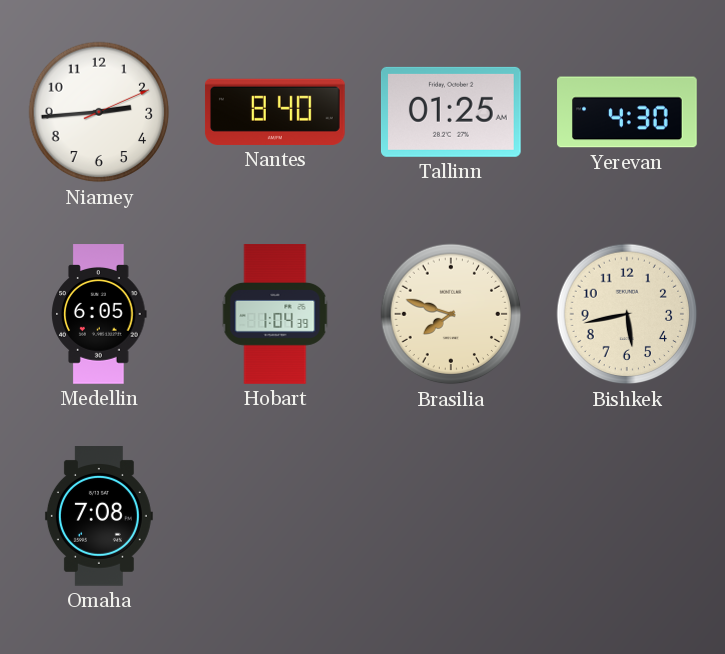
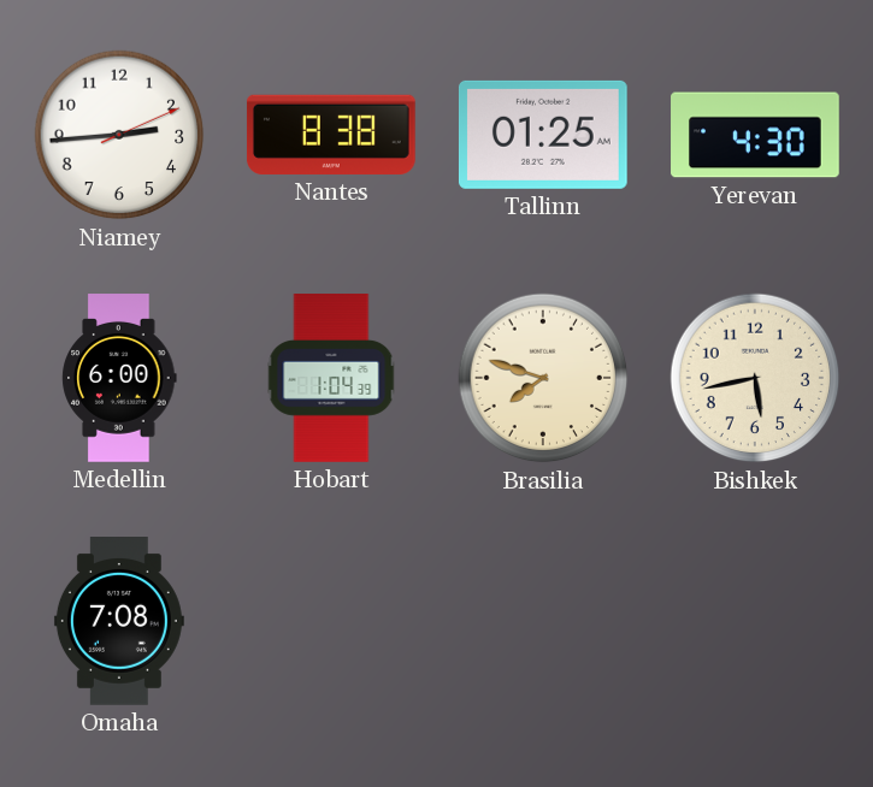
Nantes: 8:40 -> 8:38
Medellin: 6:05 -> 6:00
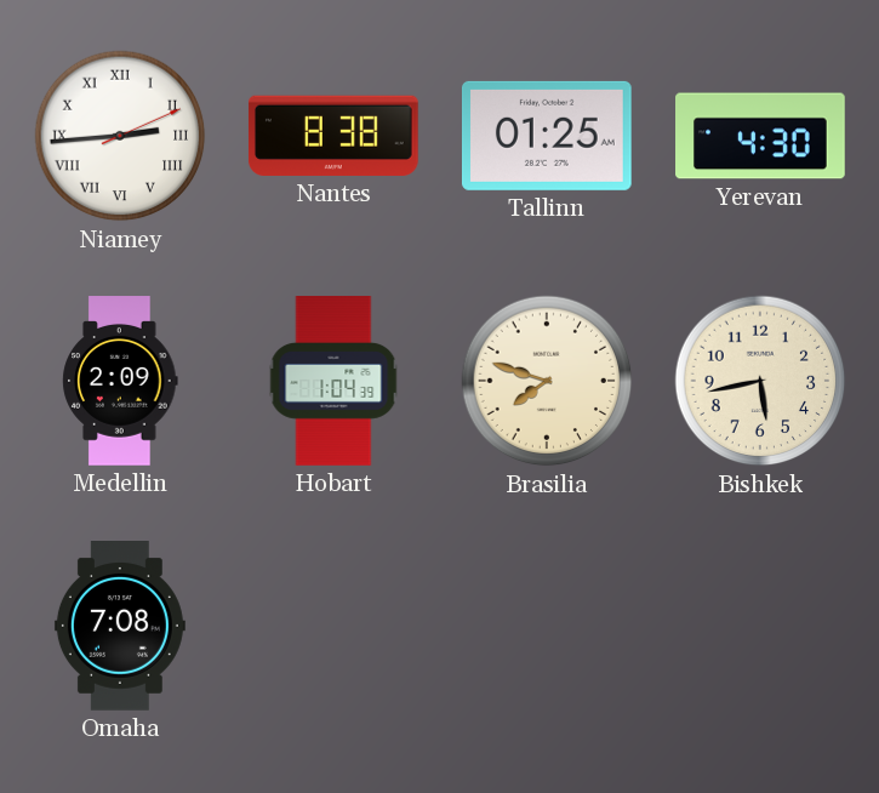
Niamey numerals: Arabic -> Roman
Medellin: 6:00 -> 2:09
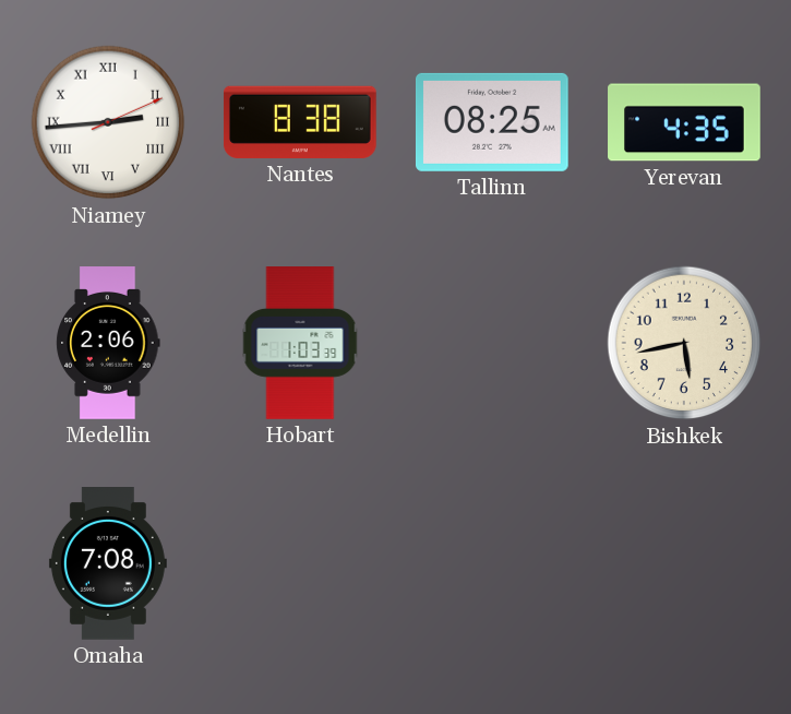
Tallinn: 01:25 -> 08:25
Yerevan: 4:30 -> 4:35
Medellin: 2:09 -> 2:06
Hobart: 1:04 -> 1:03
Brasilia: 7:48 -> none
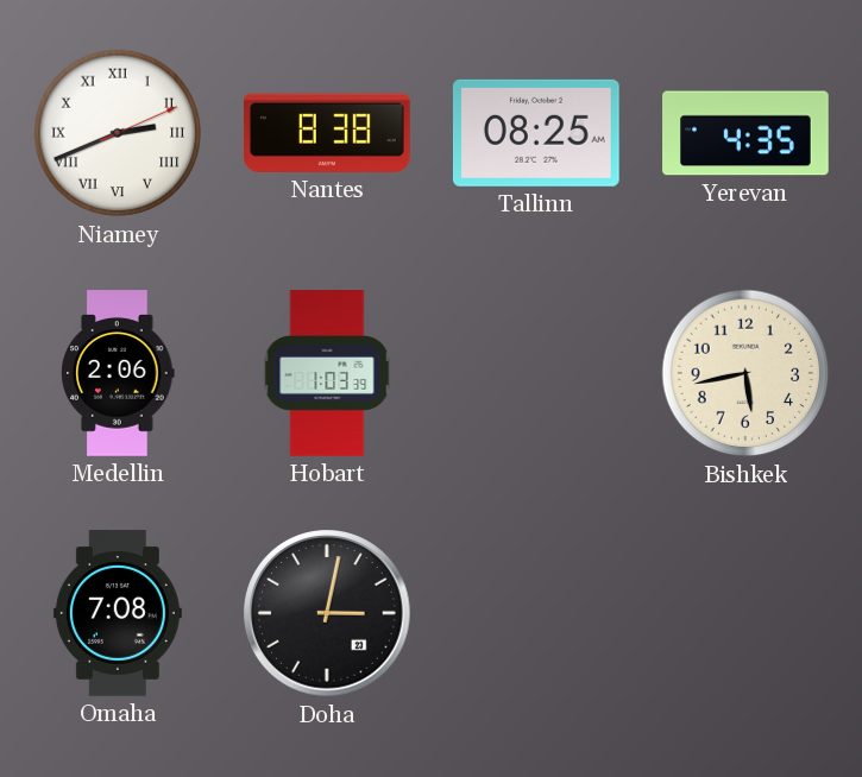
Niamey: 2:44 -> 2:41
Doha: none -> 3:02
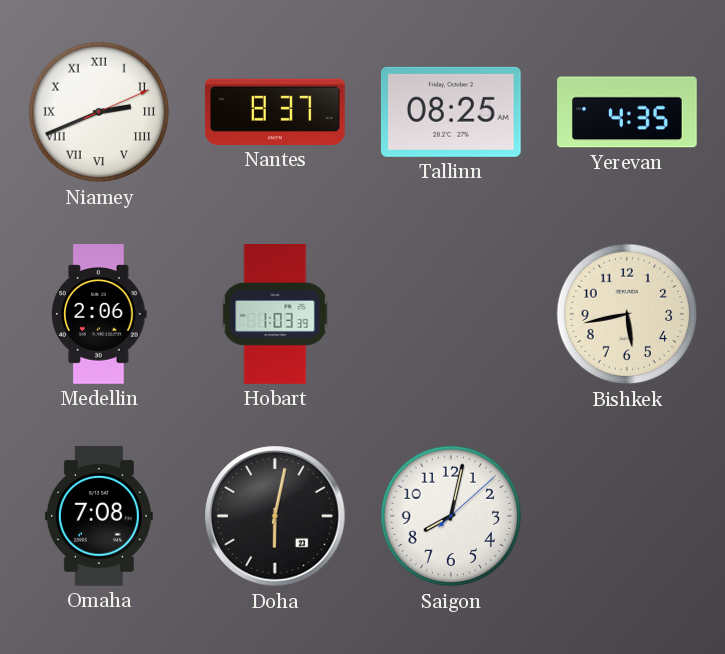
Nantes: 8:38 -> 8:37
Doha: 3:02 -> 6:02
Saigon: none -> 8:02
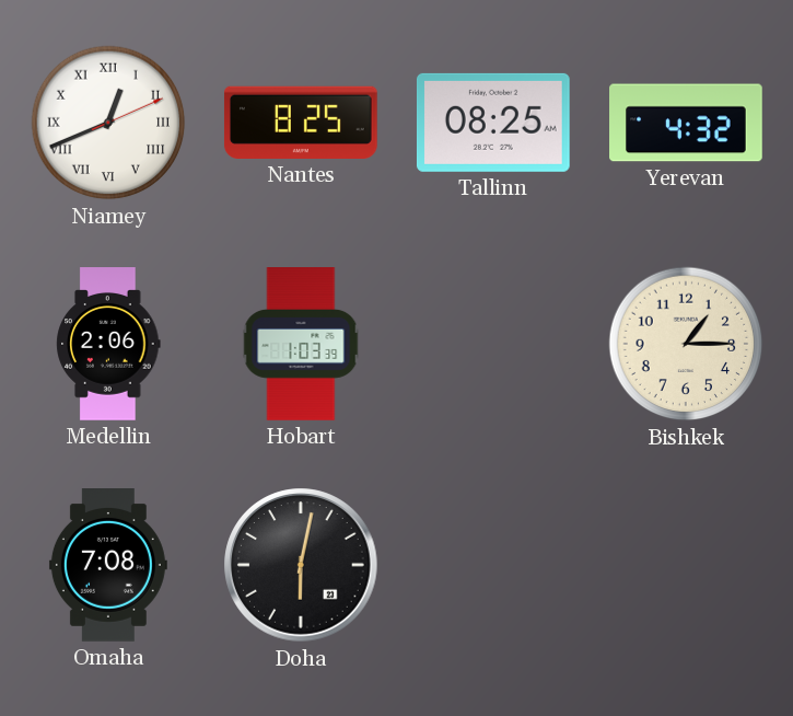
Niamey: 2:41 -> 12:41
Nantes: 8:37 -> 8:25
Yerevan: 4:35 -> 4:32
Bishkek: 5:43 -> 1:15
Saigon: 8:02 -> none
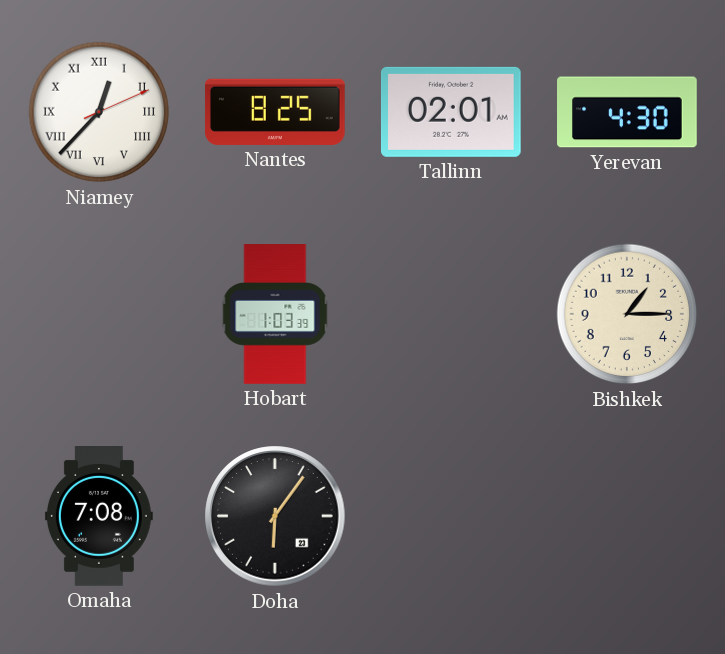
Niamey: 12:41 -> 12:37
Tallinn: 08:25 -> 02:01
Yerevan: 4:32 -> 4:30
Medellin: 2:06 -> none
Doha: 6:02 -> 6:06
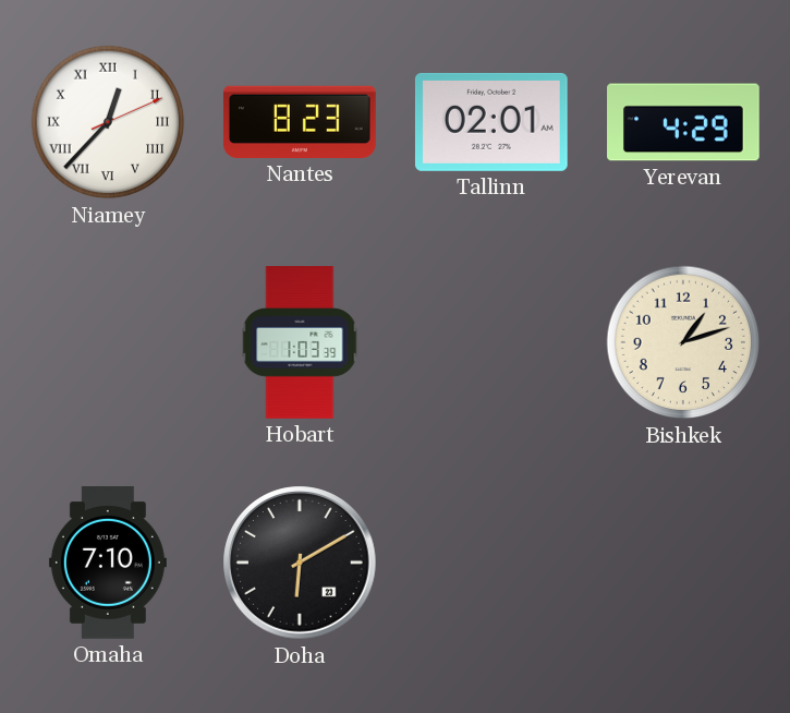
Nantes: 8:25 -> 8:23
Yerevan: 4:30 -> 4:29
Bishkek: 1:15 -> 1:12
Omaha: 7:08 -> 7:10
Doha: 6:06 -> 6:10
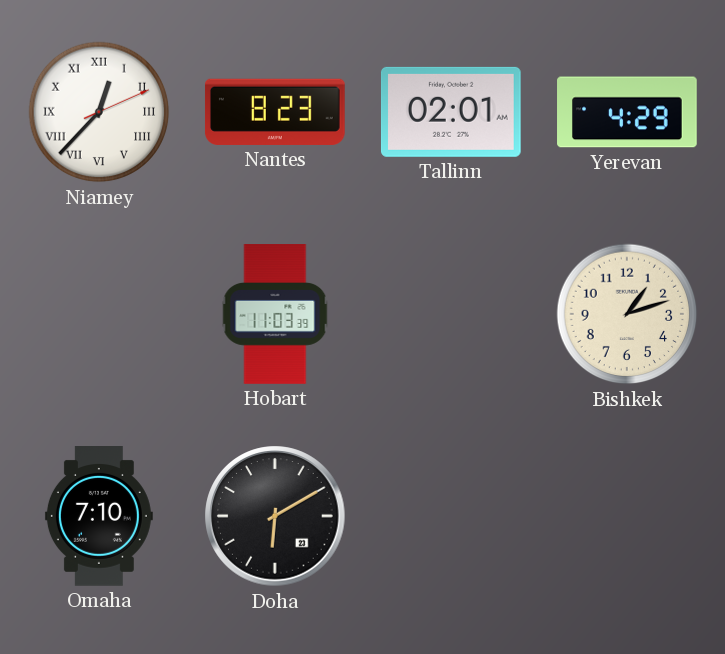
Hobart: 1:03 -> 11:03
